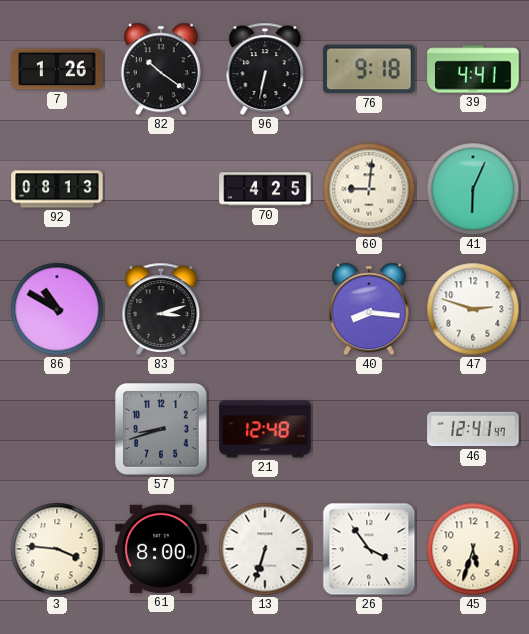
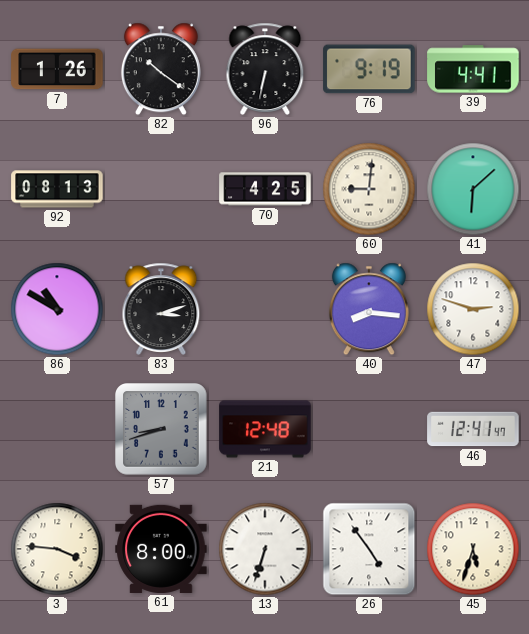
76: 9:18 -> 9:19
41: 6:04 -> 6:08
26: 3:54 -> 4:54
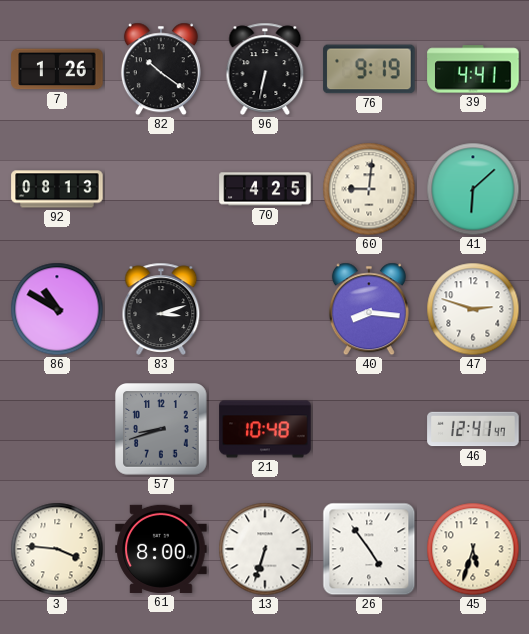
21: 12:48 -> 10:48
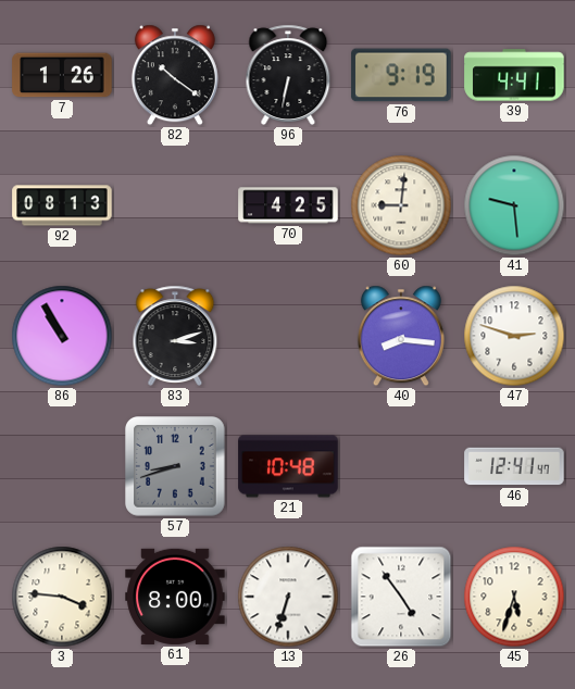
41: 6:08 -> 9:29
86: 10:50 -> 10:55
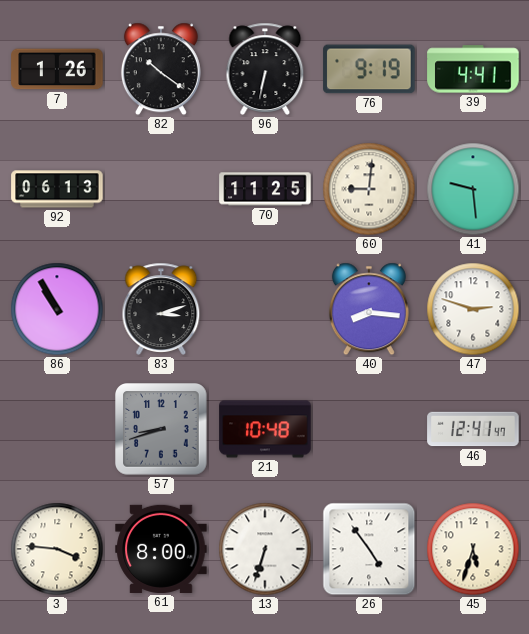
92: 08:13 -> 06:13
70: 4:25 -> 11:25
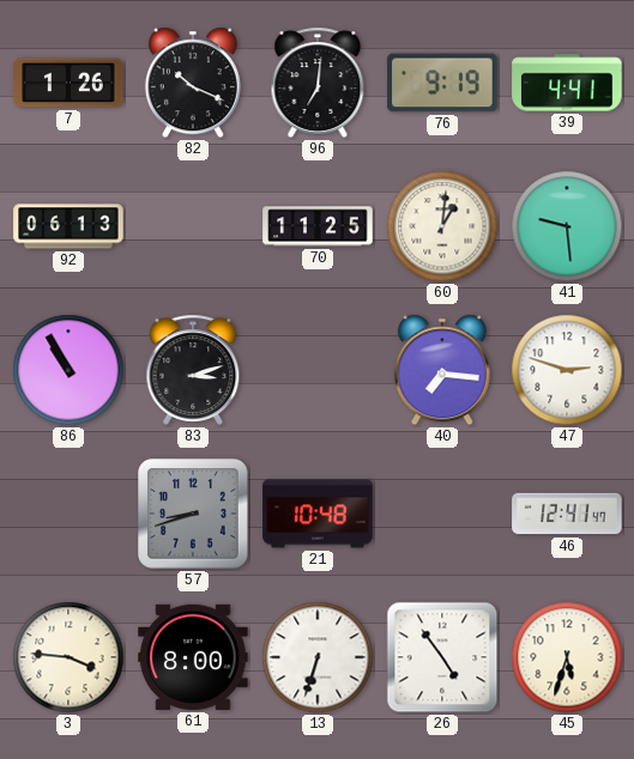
82: 10:21 -> 10:19
96: 6:32 -> 7:01
60: 9:01 -> 1:01
40: 8:16 -> 7:16
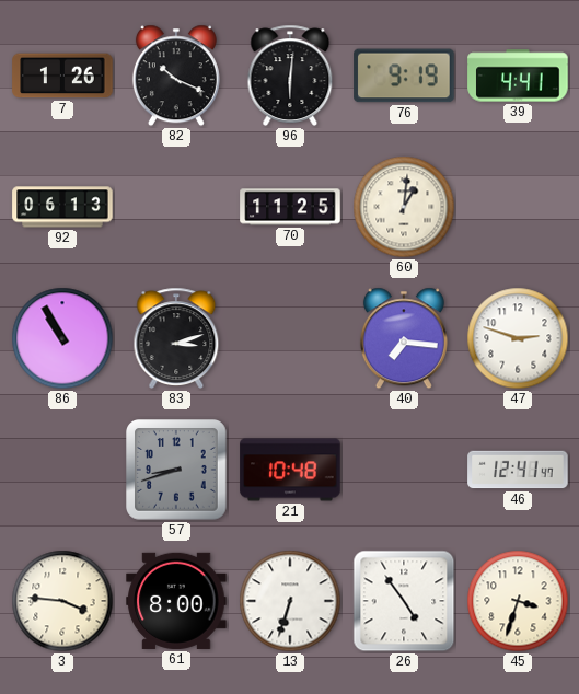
96: 7:01 -> 6:01
41: 9:29 -> none
45: 5:33 -> 3:33
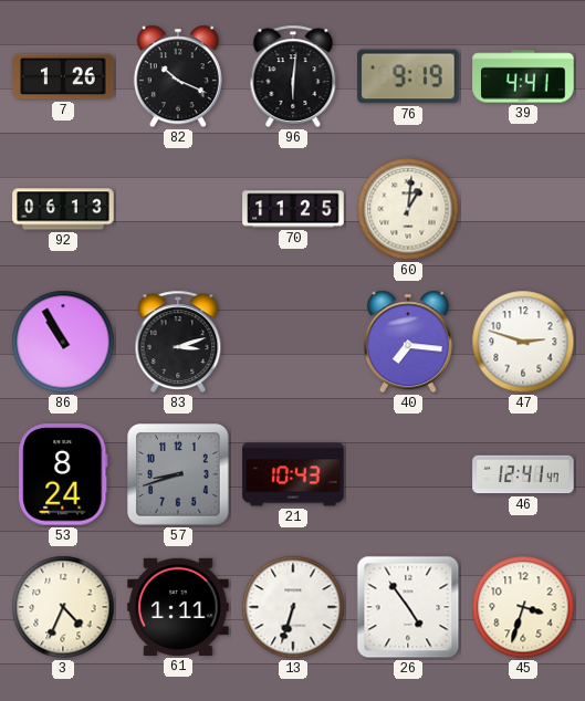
53: none -> 8:24
21: 10:48 -> 10:43
3: 3:46 -> 4:34
61: 8:00 -> 1:11
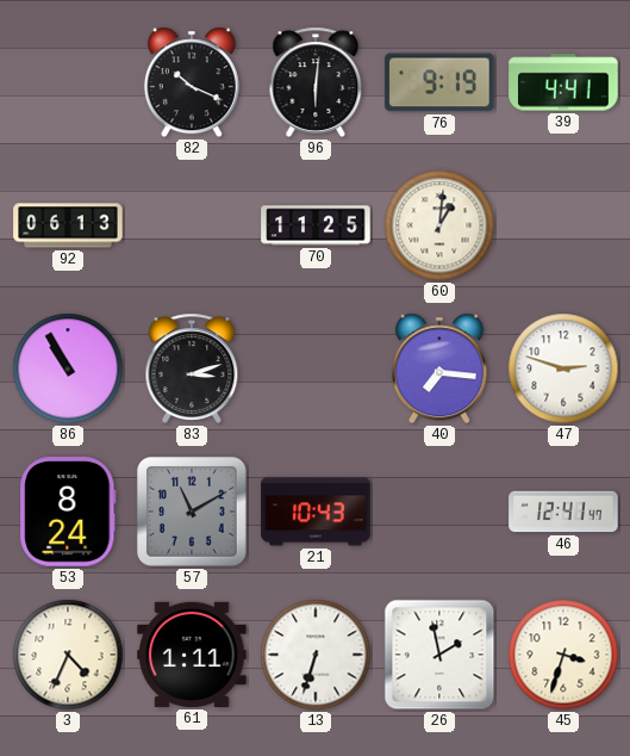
7: 1:26 -> none
57: 8:42 -> 11:10
26: 4:54 -> 1:58
